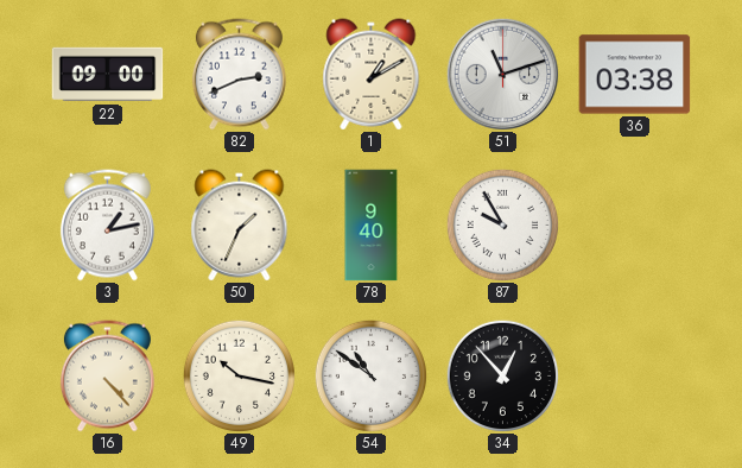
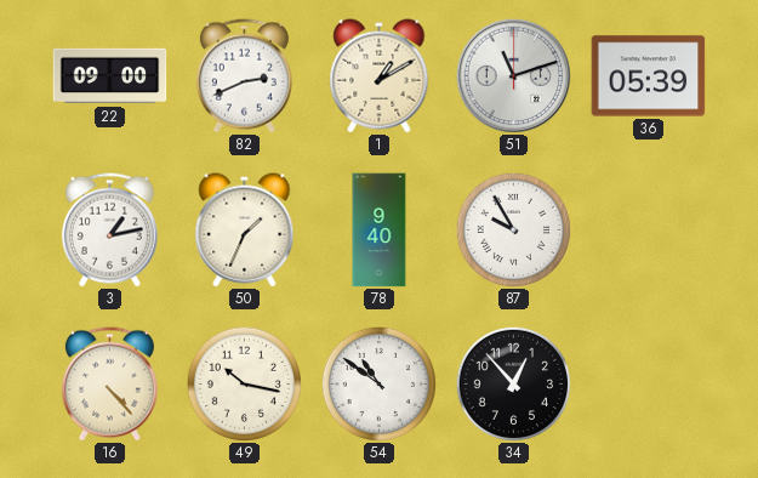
36: 03:38 -> 05:39
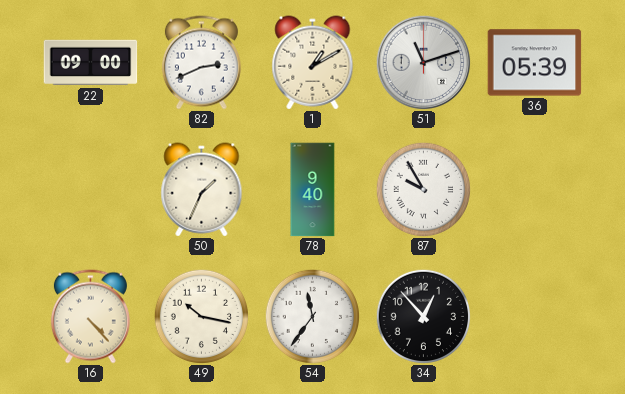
3: 1:13 -> none
54: 10:51 -> 11:36
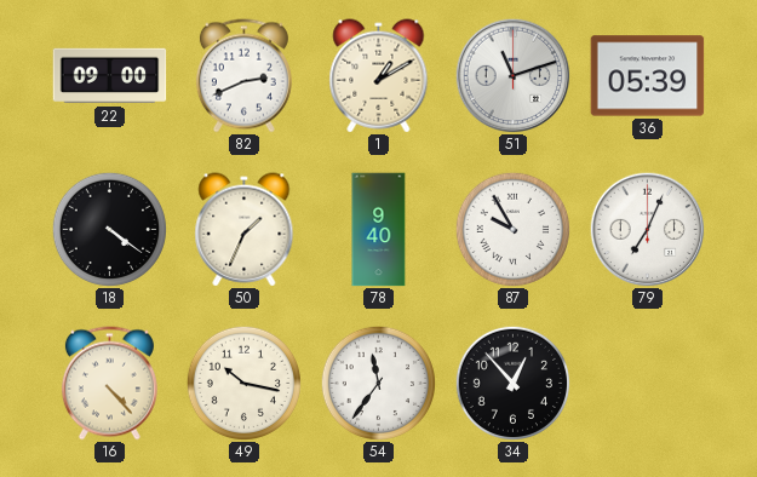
18: none -> 4:21
79: none -> 7:04
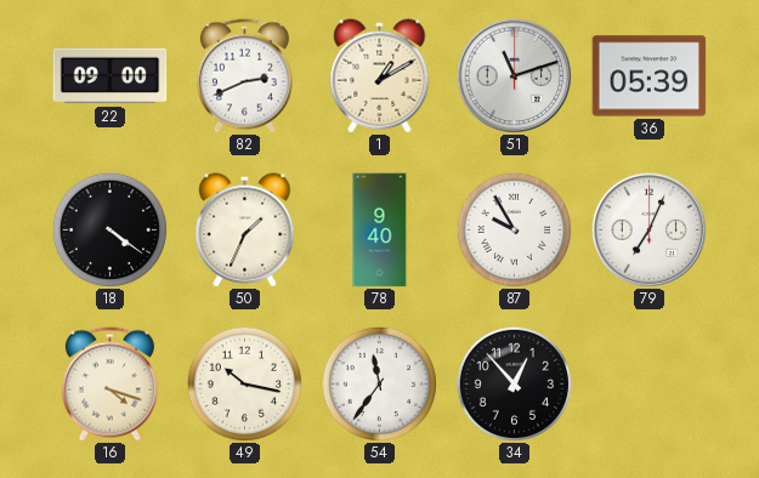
16: 4:23 -> 4:18
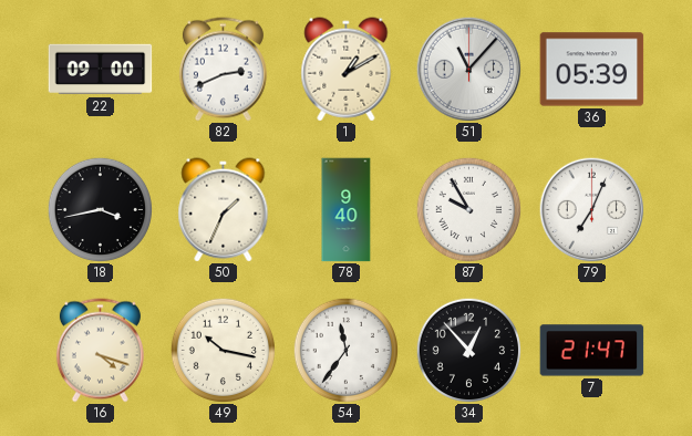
51: 11:12 -> 11:07
18: 4:21 -> 3:43
7: none -> 21:47
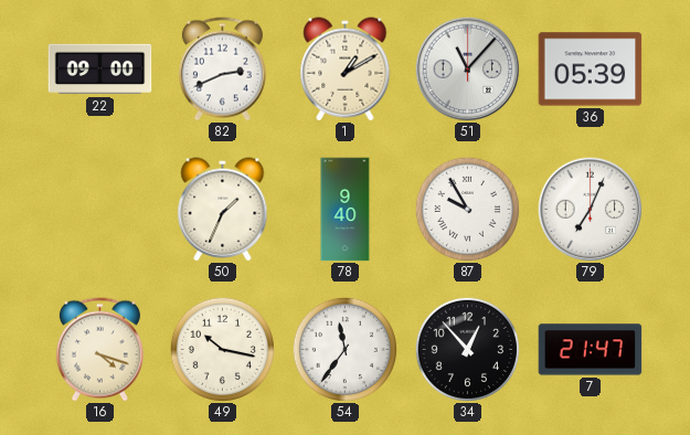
18: 3:43 -> none
